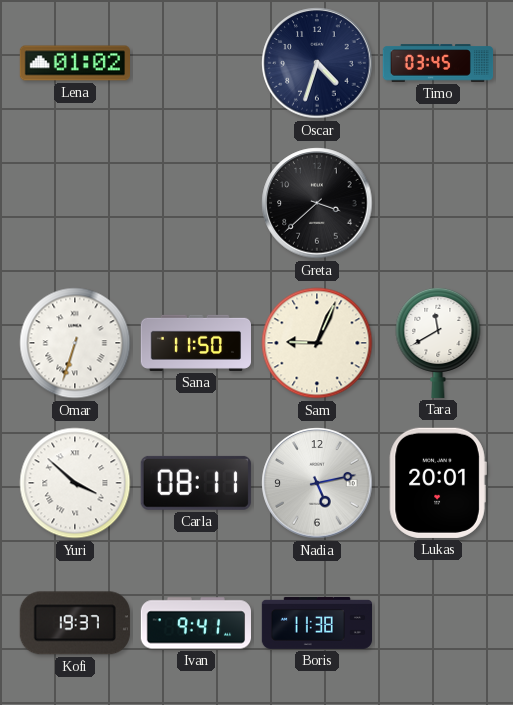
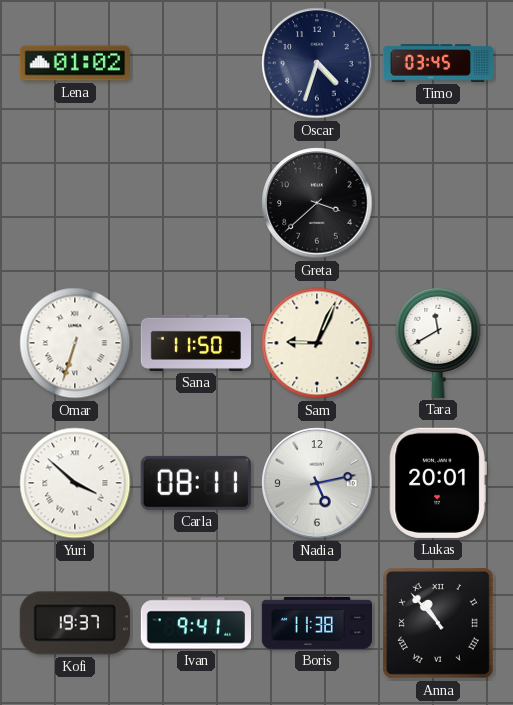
Anna: none -> 10:53
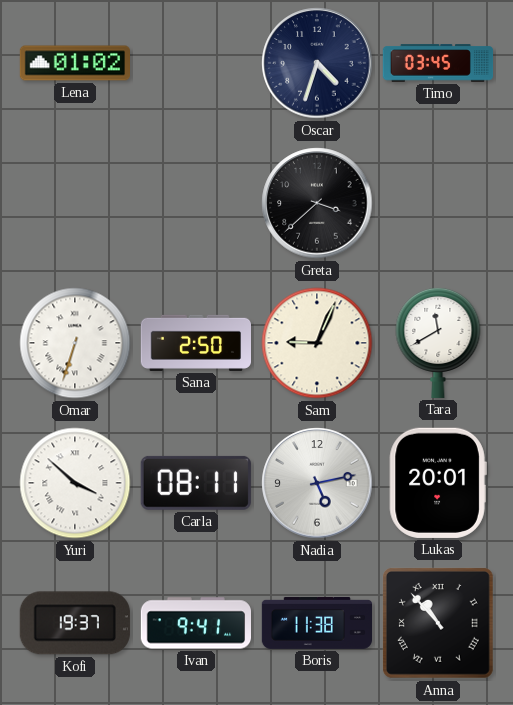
Sana: 11:50 -> 2:50
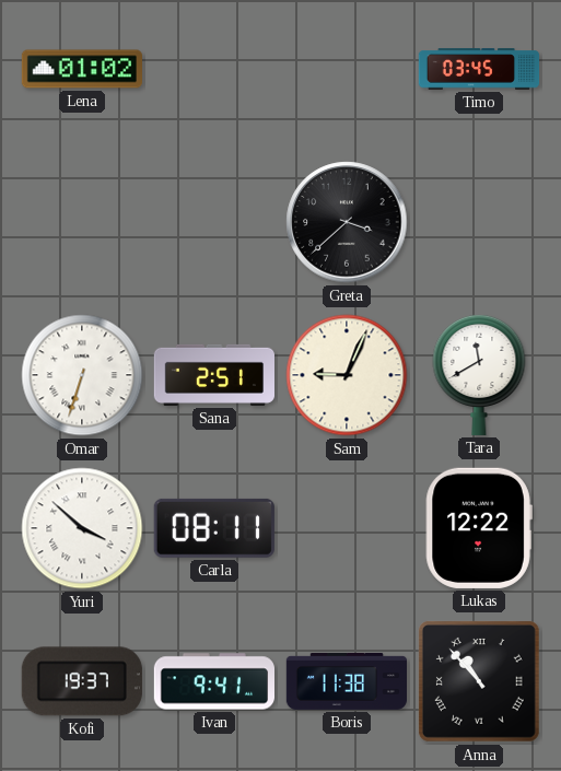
Oscar: 4:33 -> none
Sana: 2:50 -> 2:51
Nadia: 5:13 -> none
Lukas: 20:01 -> 12:22
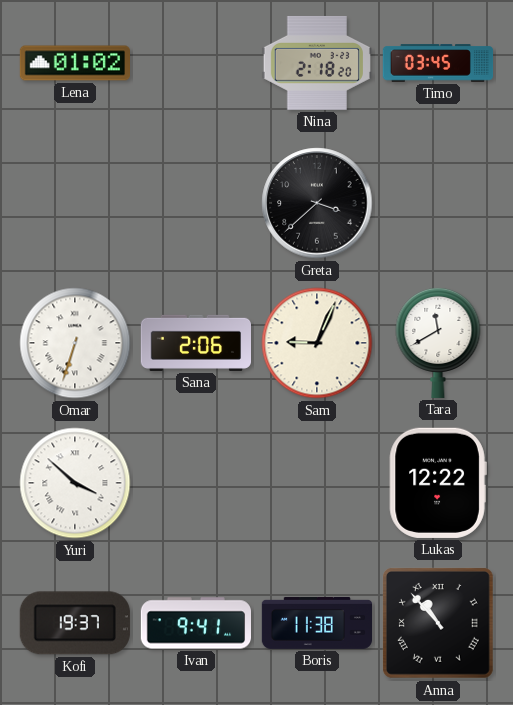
Nina: none -> 2:18
Sana: 2:51 -> 2:06
Carla: 08:11 -> none
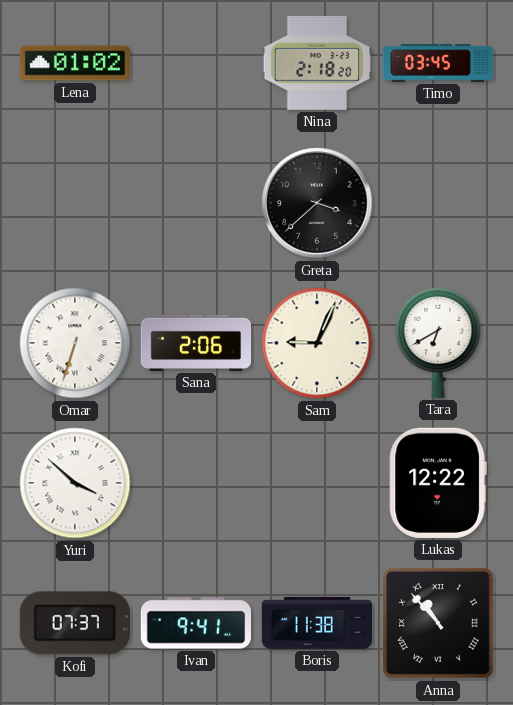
Tara: 11:40 -> 6:40
Kofi: 19:37 -> 07:37
